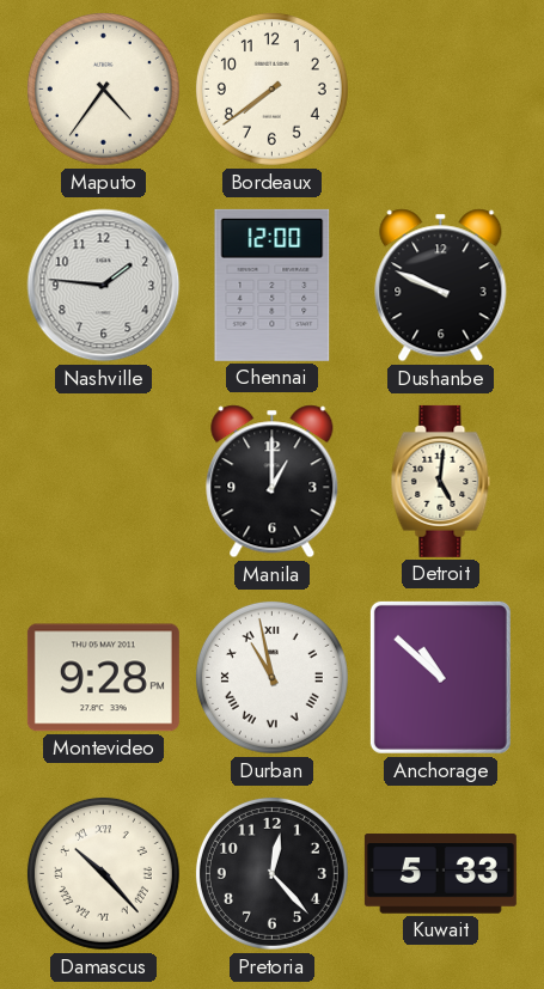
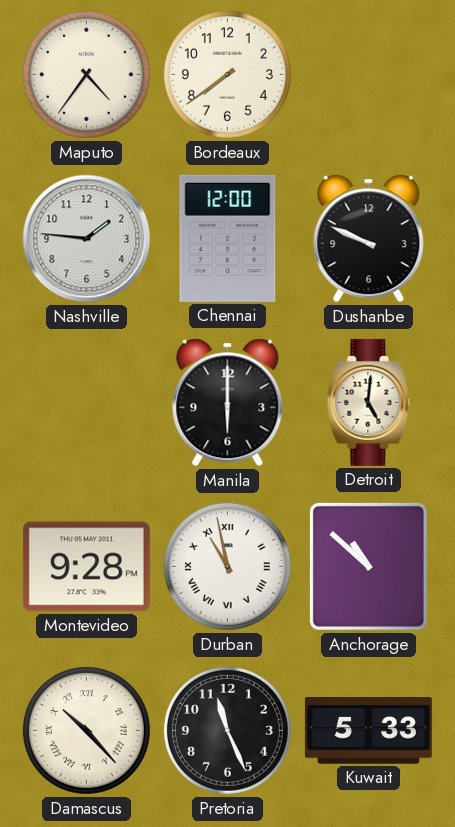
Manila: 1:00 -> 6:00
Pretoria: 12:23 -> 11:26
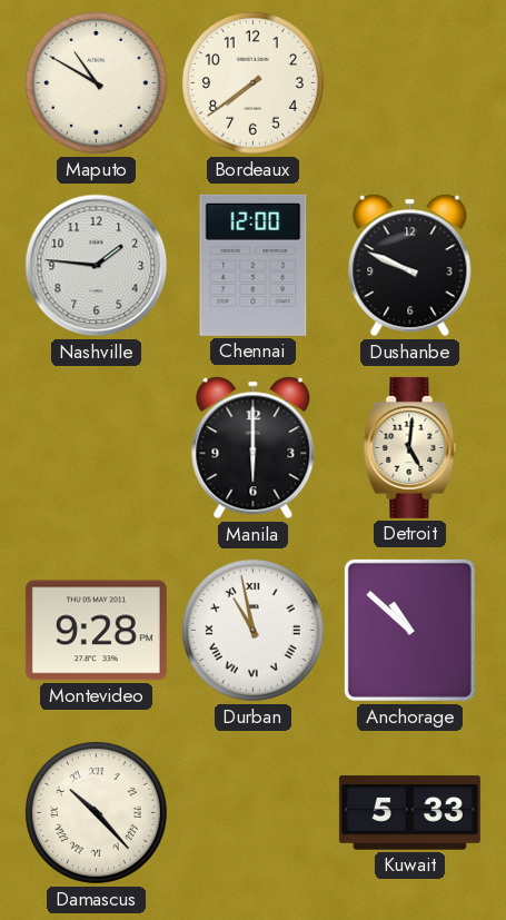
Maputo: 4:36 -> 10:50
Pretoria: 11:26 -> none
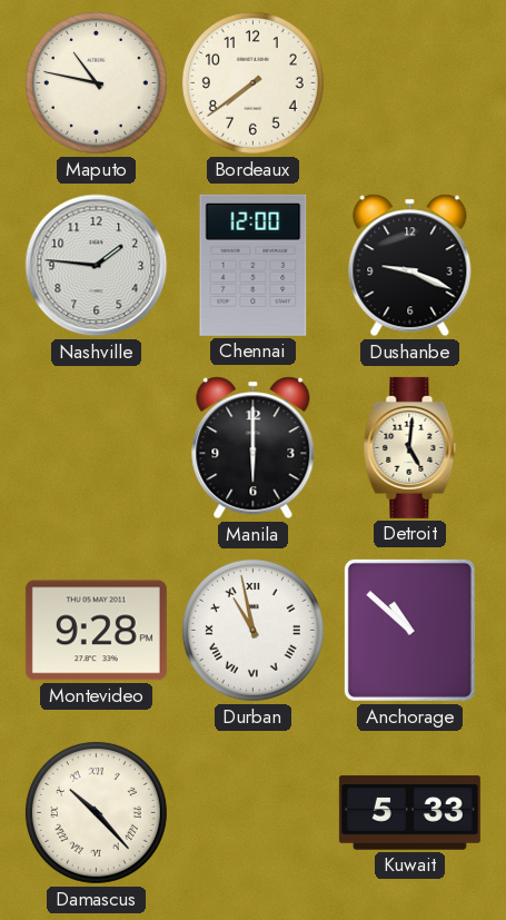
Maputo: 10:50 -> 10:47
Dushanbe: 9:49 -> 9:19
